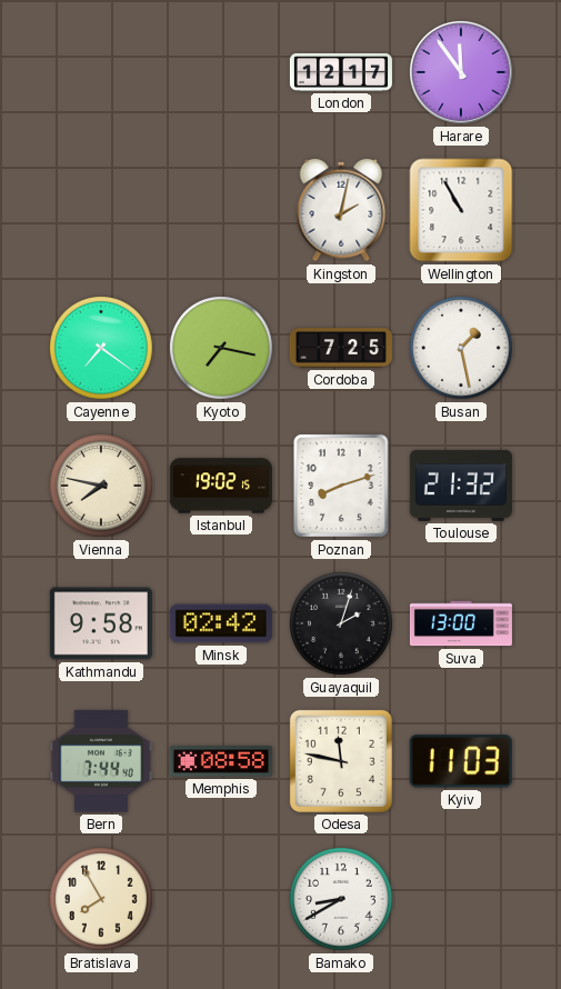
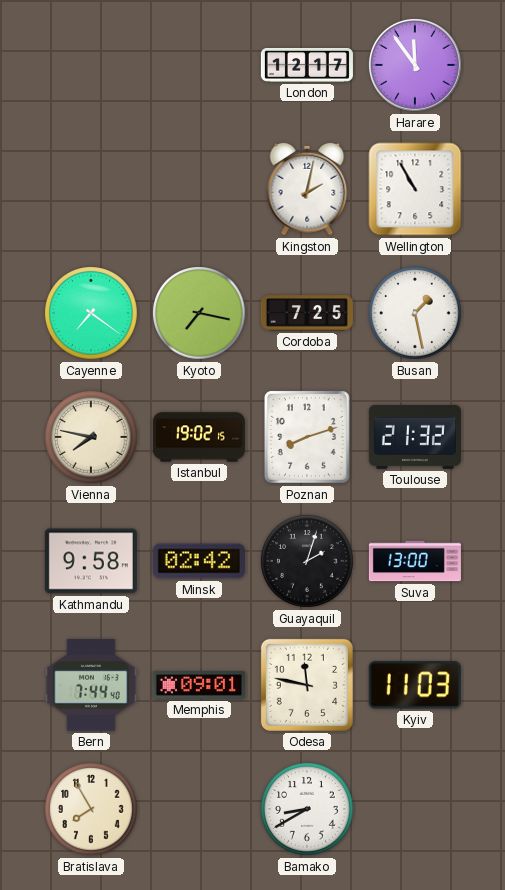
Memphis: 08:58 -> 09:01
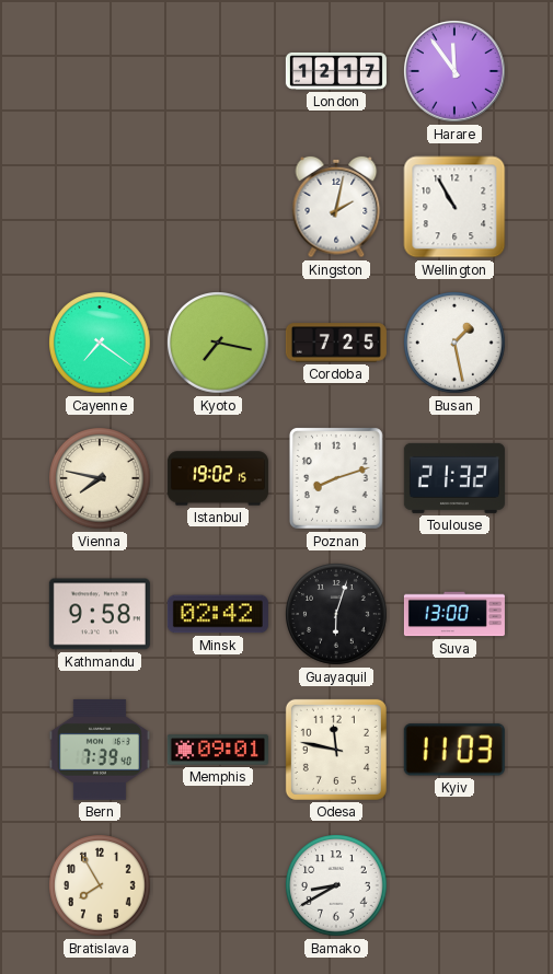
Guayaquil: 2:03 -> 6:03
Bern: 7:44 -> 7:39
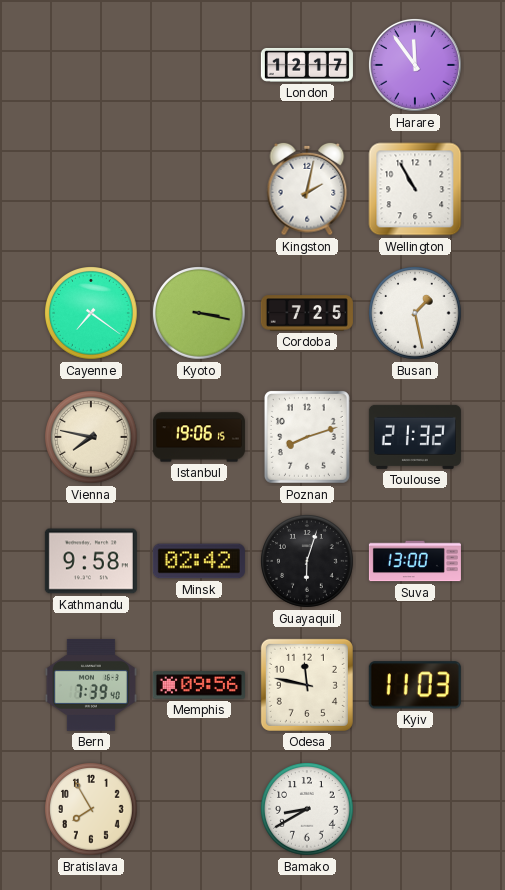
Kyoto: 7:17 -> 3:17
Istanbul: 19:02 -> 19:06
Memphis: 09:01 -> 09:56
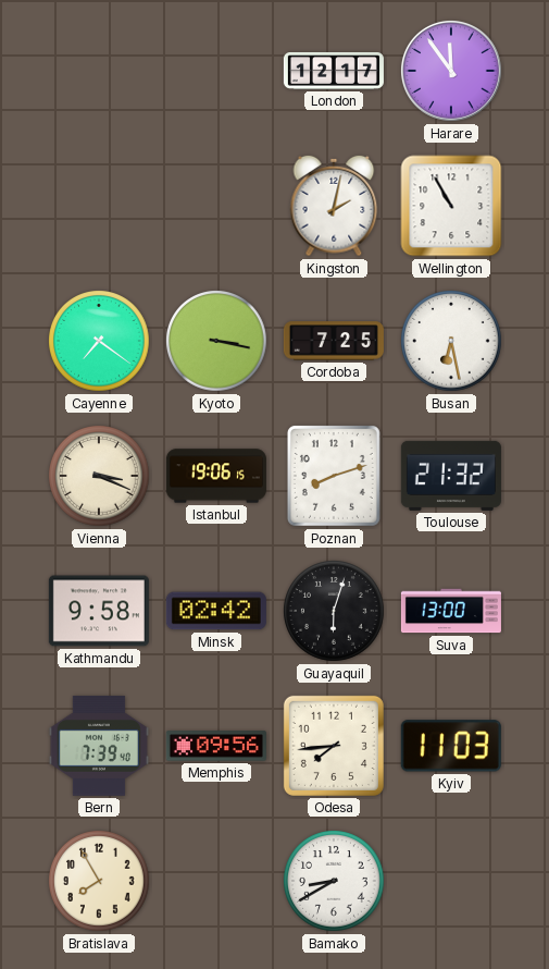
Busan: 1:28 -> 6:28
Vienna: 7:47 -> 3:19
Odesa: 11:47 -> 7:44
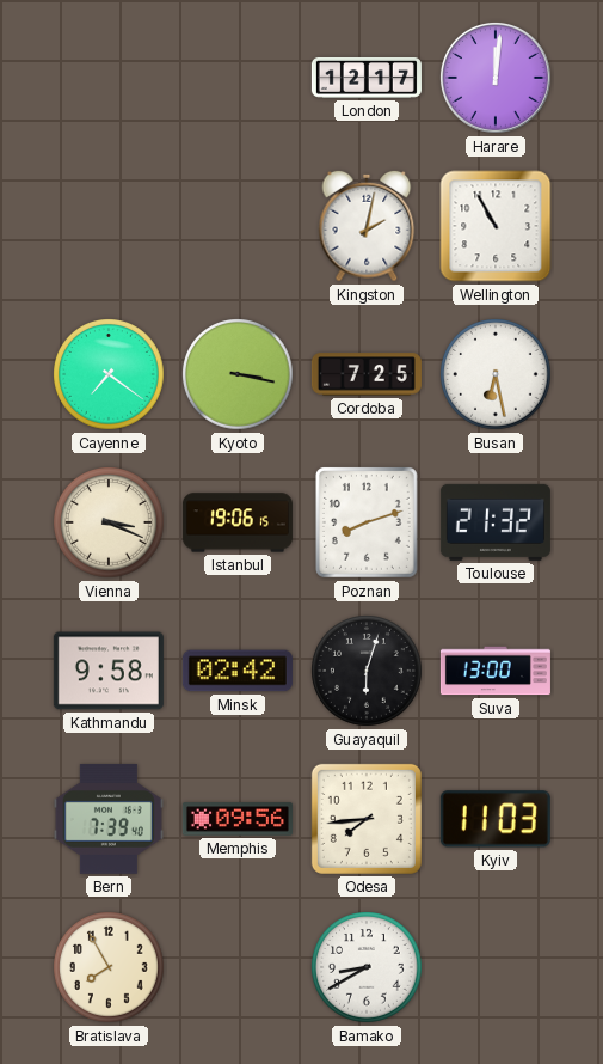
Harare: 11:54 -> 12:01
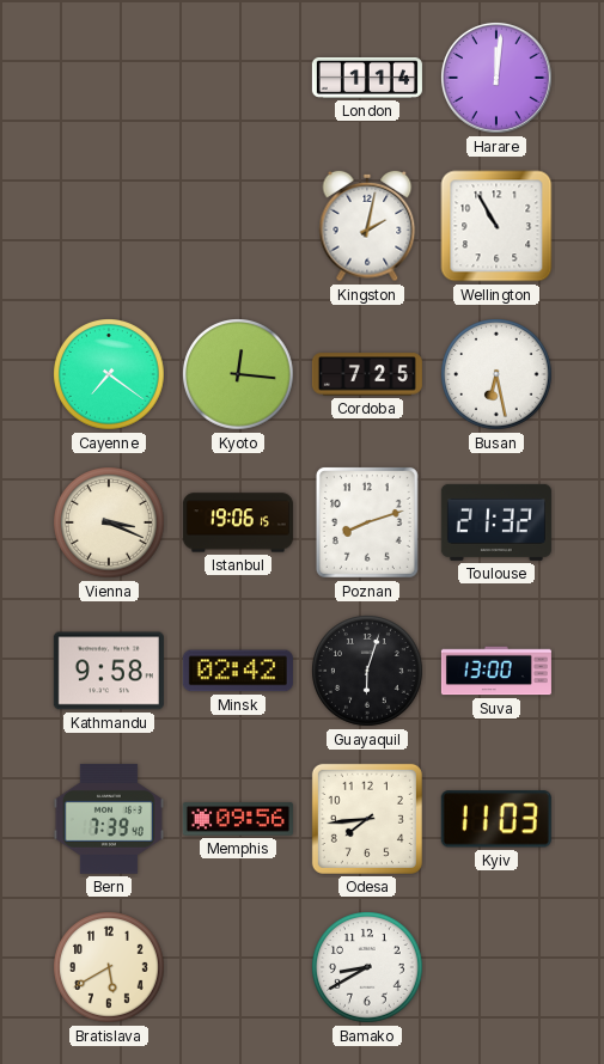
London: 12:17 -> 1:14
Kyoto: 3:17 -> 12:16
Bratislava: 7:55 -> 5:40
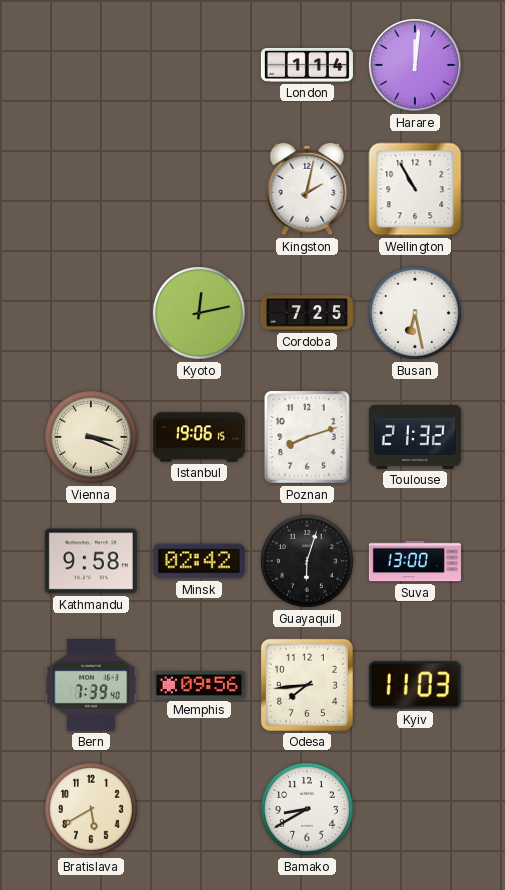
Cayenne: 7:21 -> none
Kyoto: 12:16 -> 12:13
